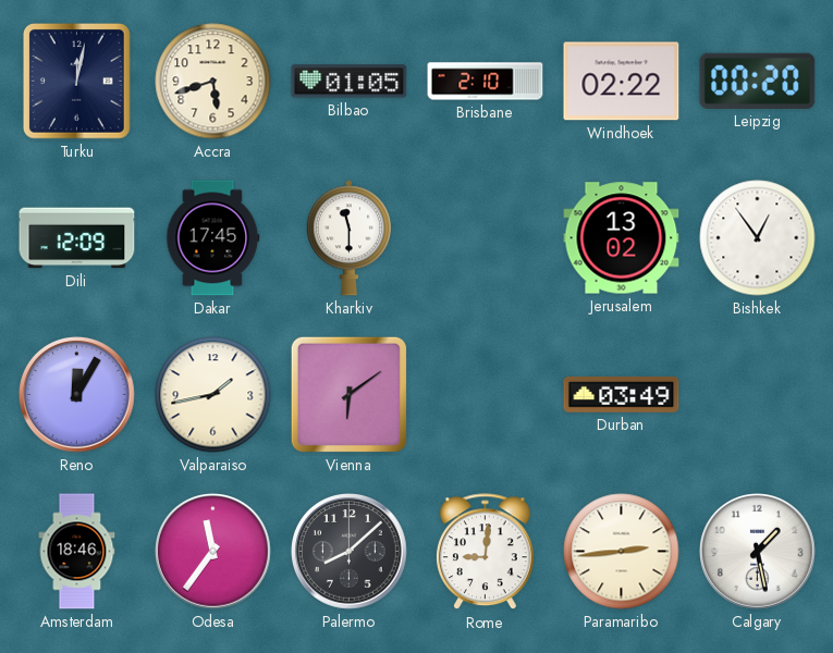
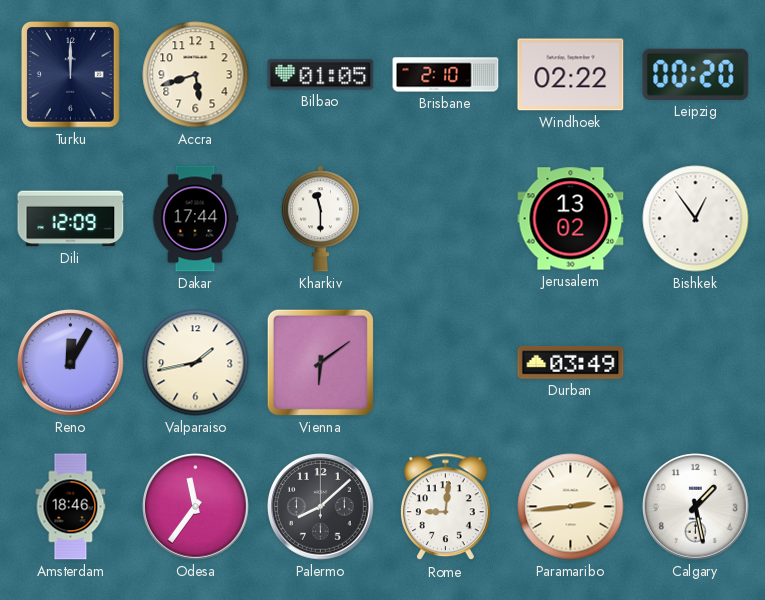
Turku: 12:02 -> 12:00
Dakar: 17:45 -> 17:44
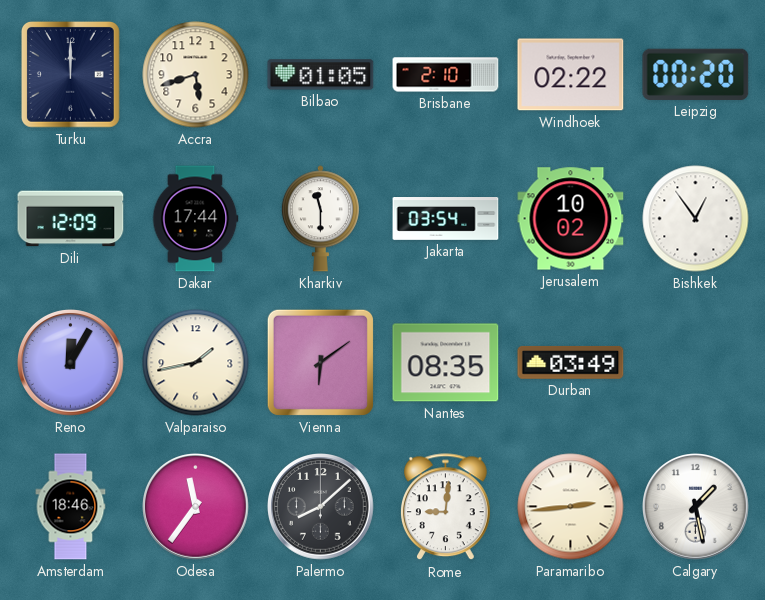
Jakarta: none -> 03:54
Jerusalem: 13:02 -> 10:02
Nantes: none -> 08:35
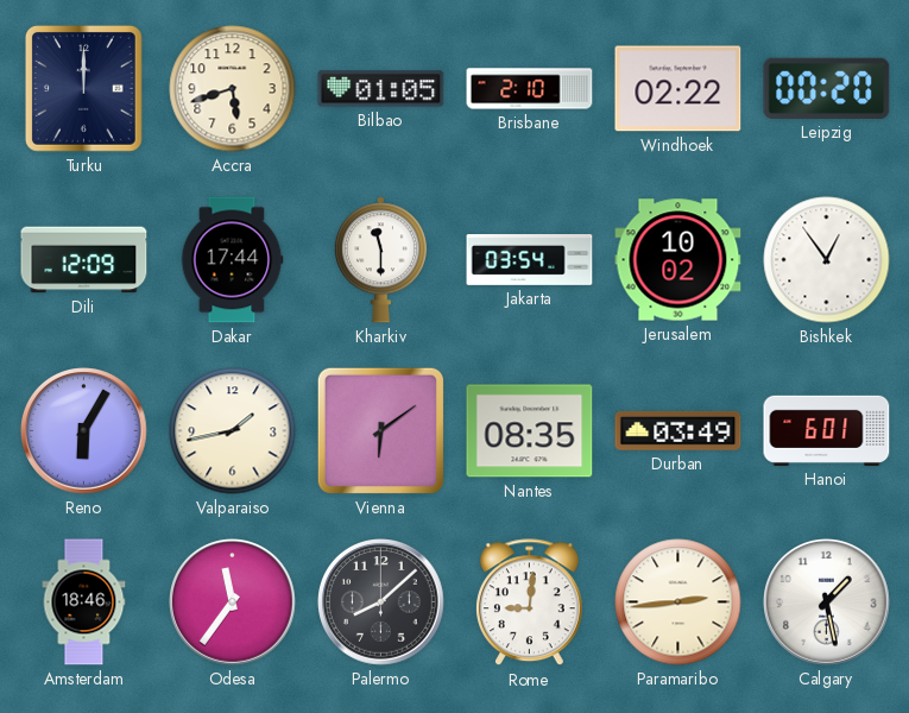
Reno: 12:05 -> 6:05
Hanoi: none -> 6:01
